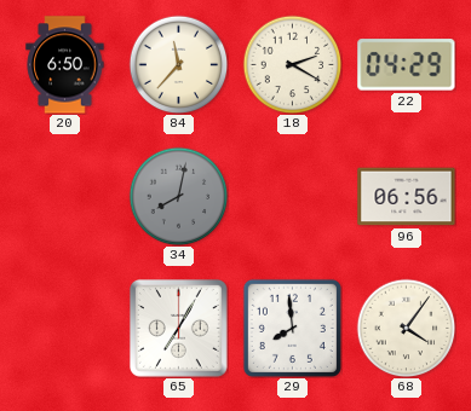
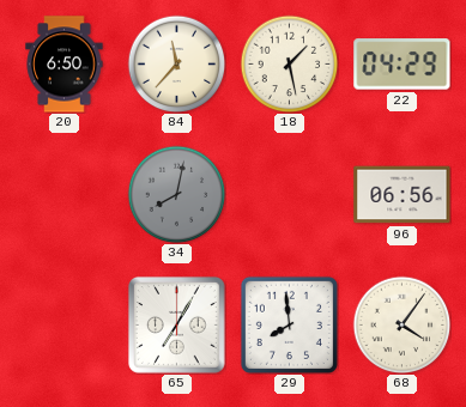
18: 2:20 -> 1:28
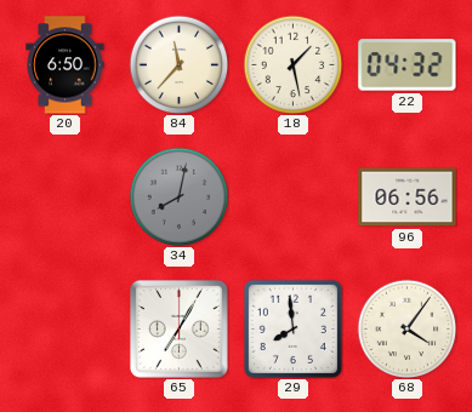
22: 04:29 -> 04:32
